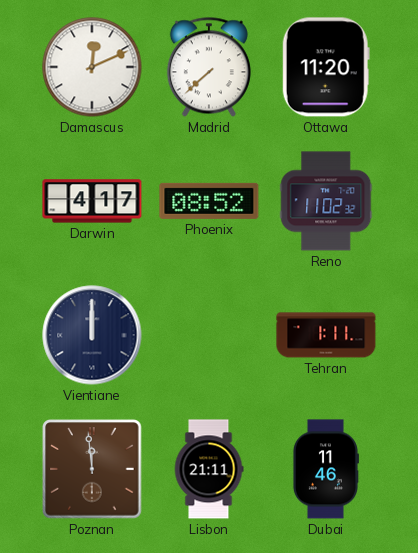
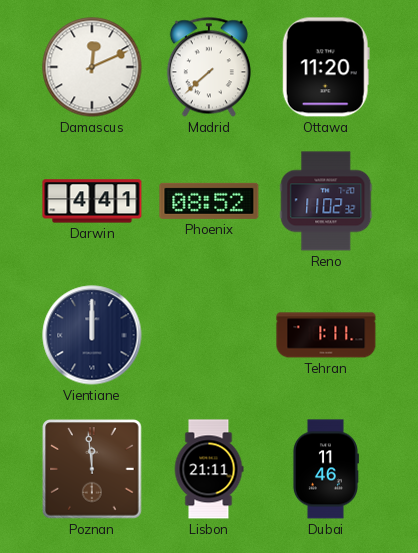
Darwin: 4:17 -> 4:41
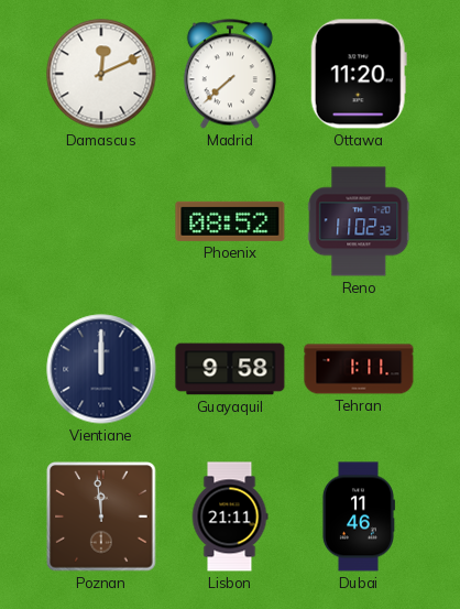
Darwin: 4:41 -> none
Guayaquil: none -> 9:58
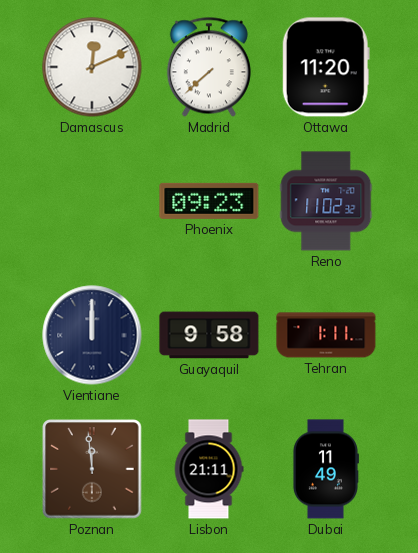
Phoenix: 08:52 -> 09:23
Dubai: 11:46 -> 11:49
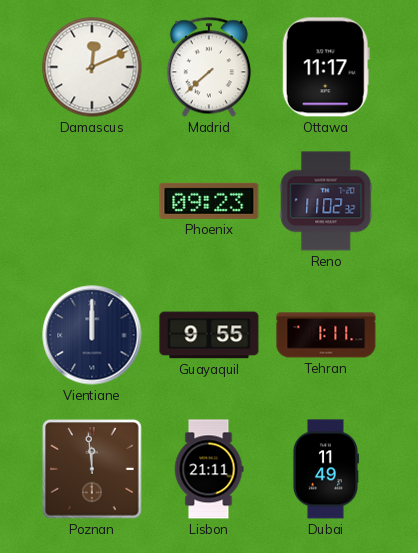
Ottawa: 11:20 -> 11:17
Guayaquil: 9:58 -> 9:55
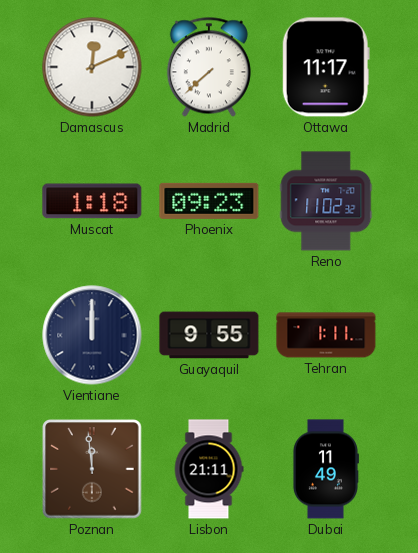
Muscat: none -> 1:18
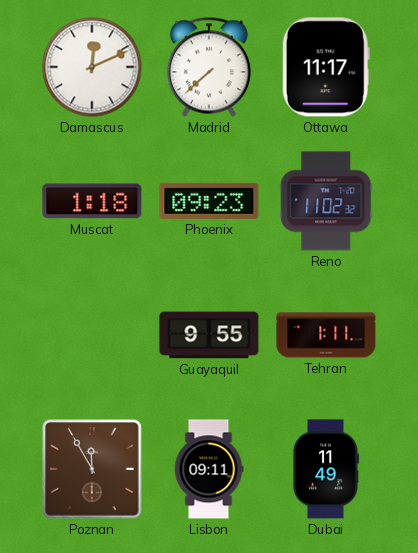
Vientiane: 12:00 -> none
Poznan: 11:59 -> 11:55
Lisbon: 21:11 -> 09:11
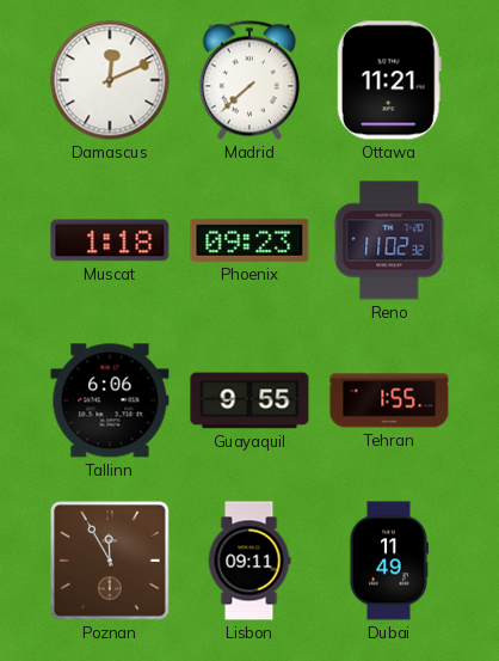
Ottawa: 11:17 -> 11:21
Tallinn: none -> 6:06
Tehran: 1:11 -> 1:55
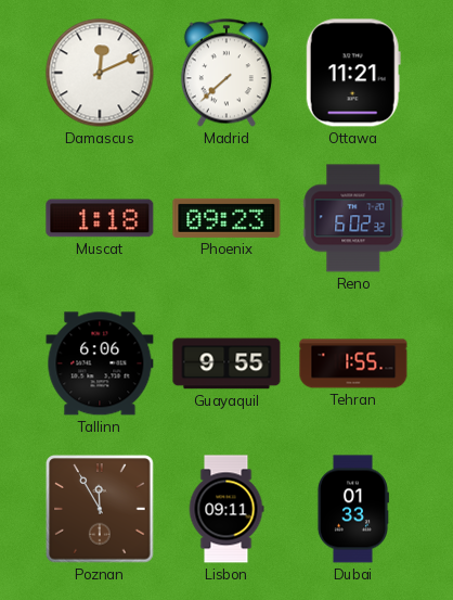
Reno: 11:02 -> 6:02
Dubai: 11:49 -> 01:33
